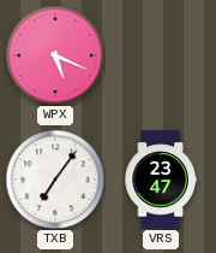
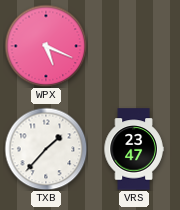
TXB: 7:06 -> 1:37
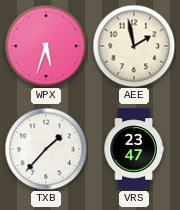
WPX: 5:19 -> 5:33
AEE: none -> 1:58
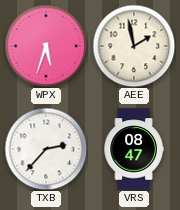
TXB: 1:37 -> 2:37
VRS: 23:47 -> 08:47
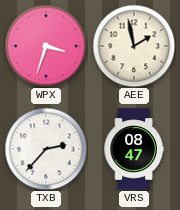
WPX: 5:33 -> 3:33
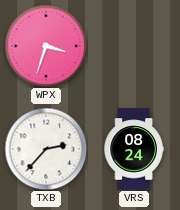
AEE: 1:58 -> none
VRS: 08:47 -> 08:24
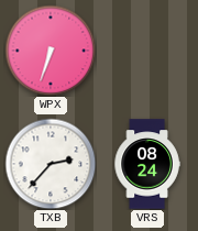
WPX: 3:33 -> 6:33
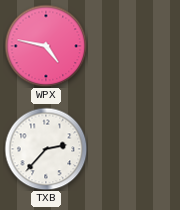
WPX: 6:33 -> 4:47
VRS: 08:24 -> none
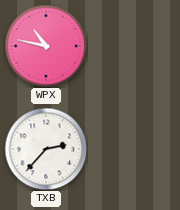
WPX: 4:47 -> 10:47
